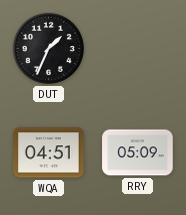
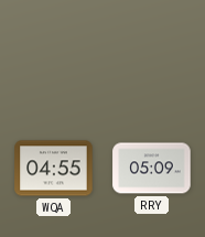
DUT: 1:34 -> none
WQA: 04:51 -> 04:55
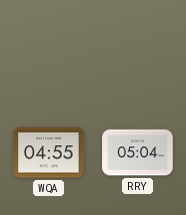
RRY: 05:09 -> 05:04
